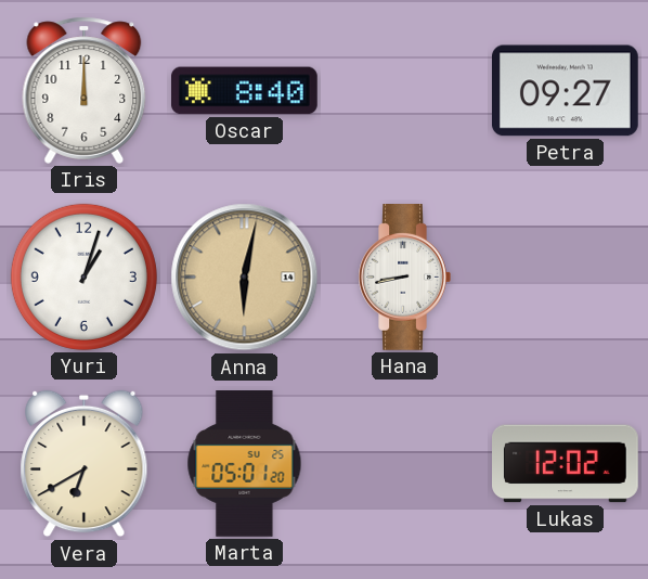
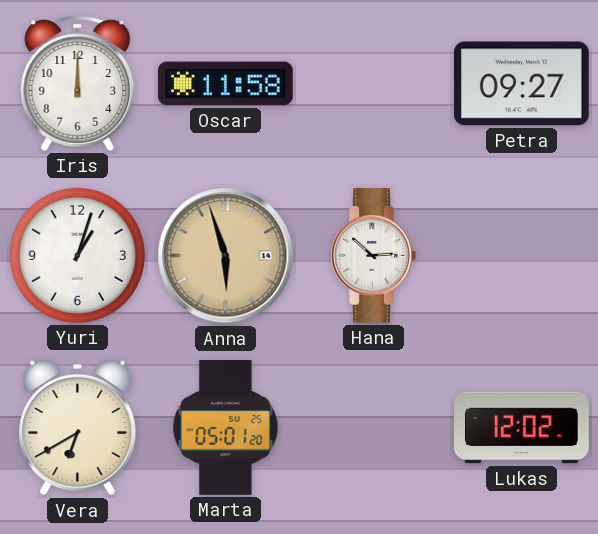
Oscar: 8:40 -> 11:58
Anna: 6:02 -> 5:57
Hana: 8:43 -> 2:52
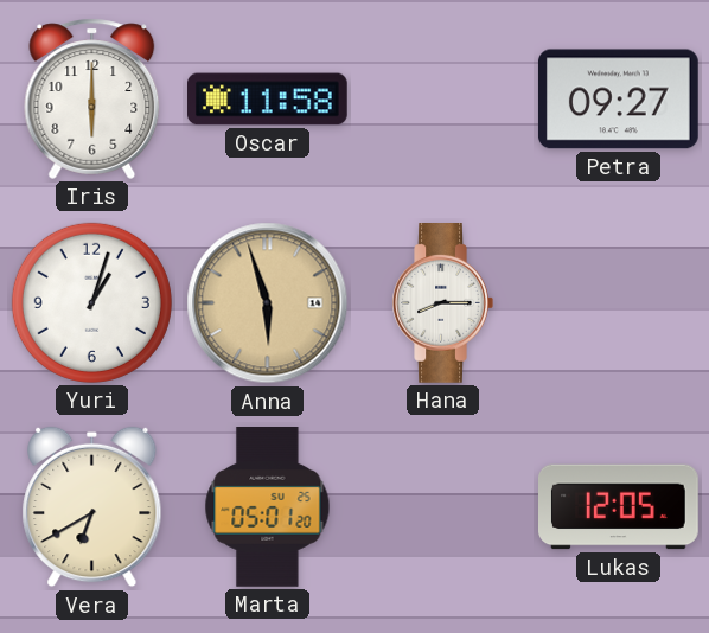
Iris: 12:00 -> 6:00
Hana: 2:52 -> 8:15
Lukas: 12:02 -> 12:05
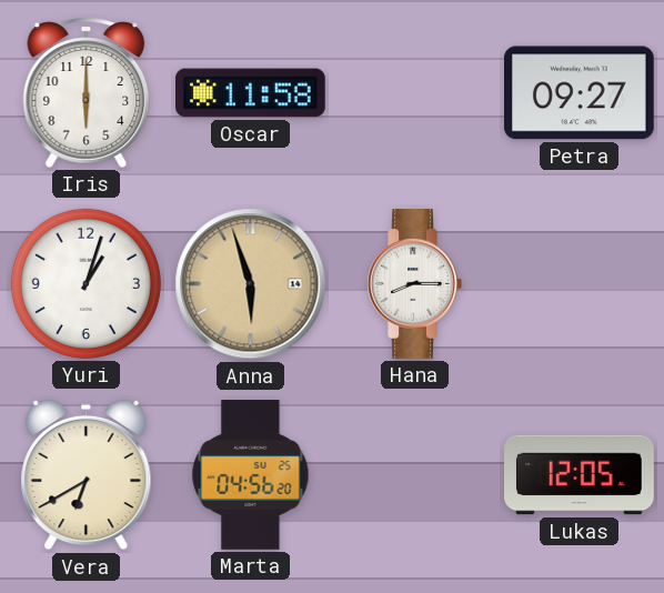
Marta: 05:01 -> 04:56
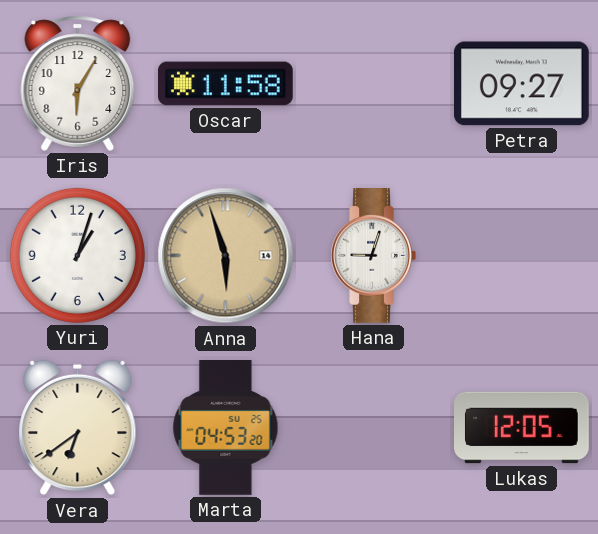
Iris: 6:00 -> 6:05
Hana: 8:15 -> 9:03
Vera: 6:40 -> 6:39
Marta: 04:56 -> 04:53
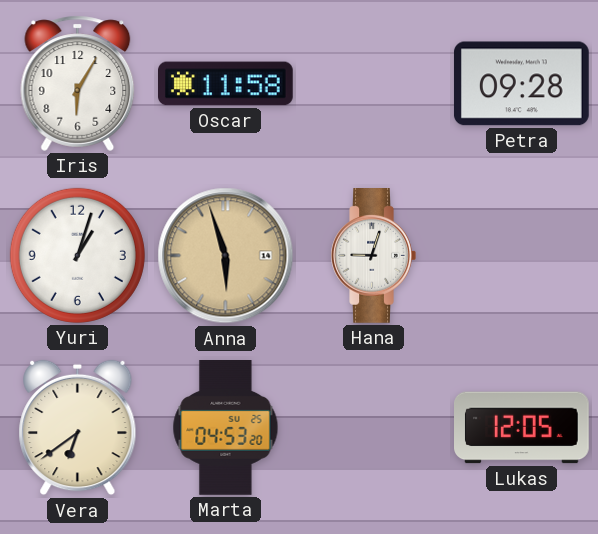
Petra: 09:27 -> 09:28
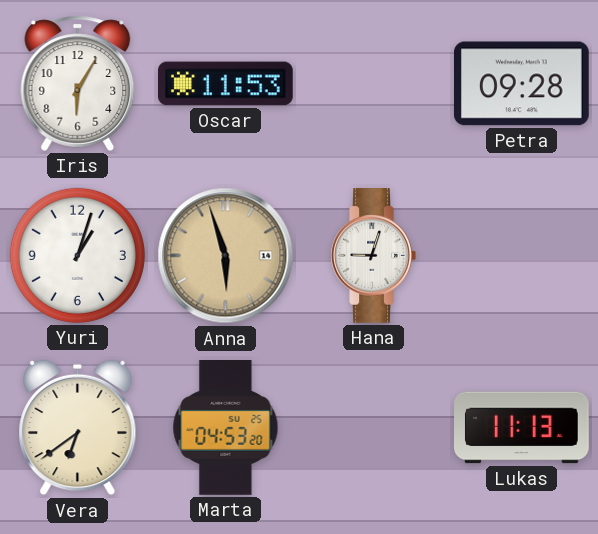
Oscar: 11:58 -> 11:53
Lukas: 12:05 -> 11:13
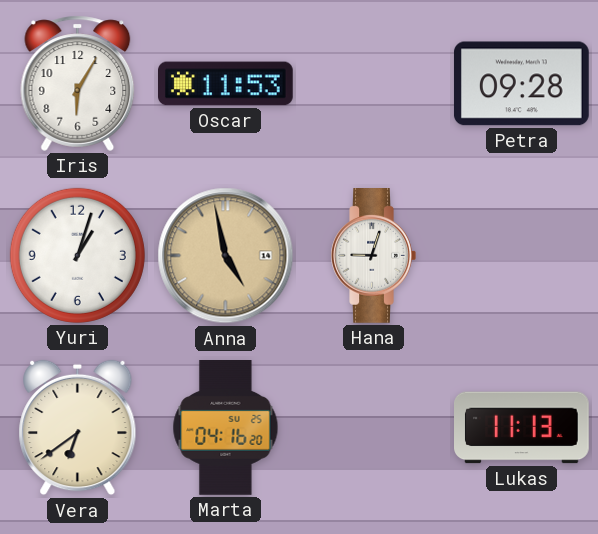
Anna: 5:57 -> 4:58
Marta: 04:53 -> 04:16
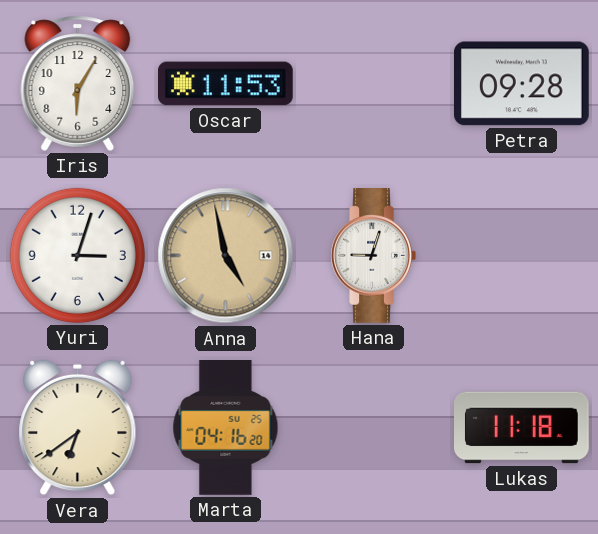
Yuri: 1:03 -> 3:03
Lukas: 11:13 -> 11:18
